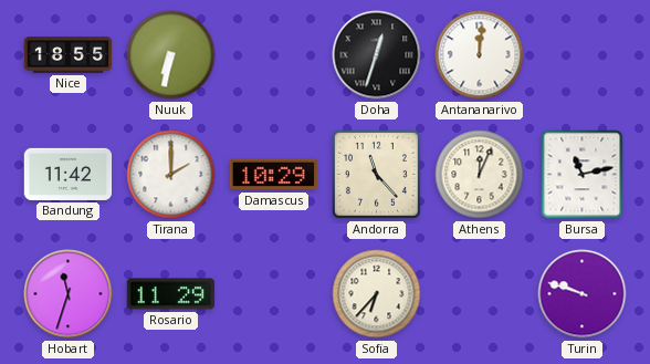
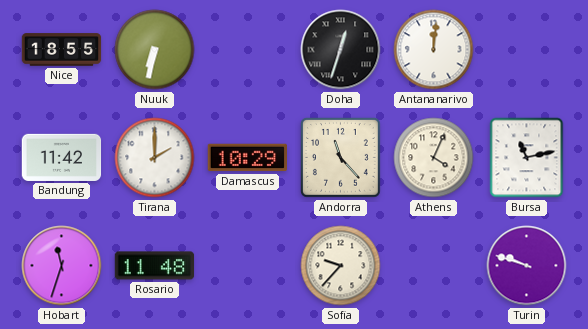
Athens: 12:04 -> 4:04
Rosario: 11:29 -> 11:48
Sofia: 6:37 -> 9:37
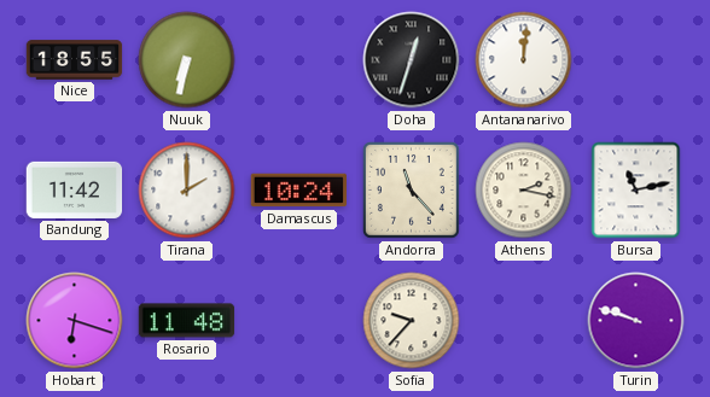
Damascus: 10:29 -> 10:24
Athens: 4:04 -> 2:17
Hobart: 11:33 -> 6:18
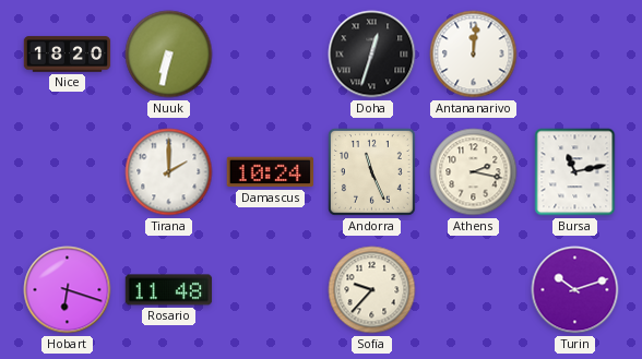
Nice: 18:55 -> 18:20
Bandung: 11:42 -> none
Andorra: 11:23 -> 11:26
Turin: 9:48 -> 10:12
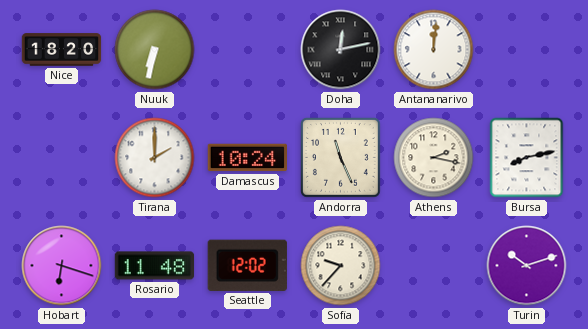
Doha: 12:33 -> 12:13
Bursa: 11:13 -> 8:13
Seattle: none -> 12:02
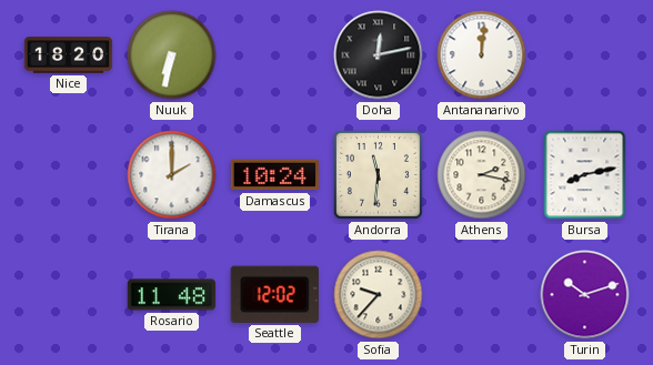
Andorra: 11:26 -> 11:31
Hobart: 6:18 -> none
